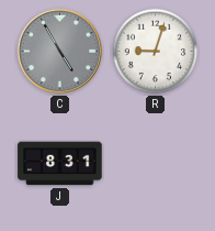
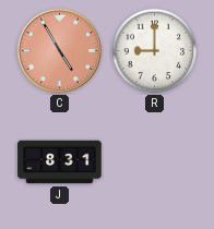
C dial: grey -> salmon
R: 9:03 -> 9:00
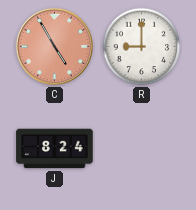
J: 8:31 -> 8:24
